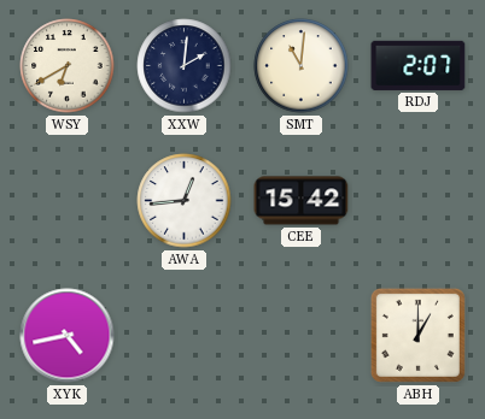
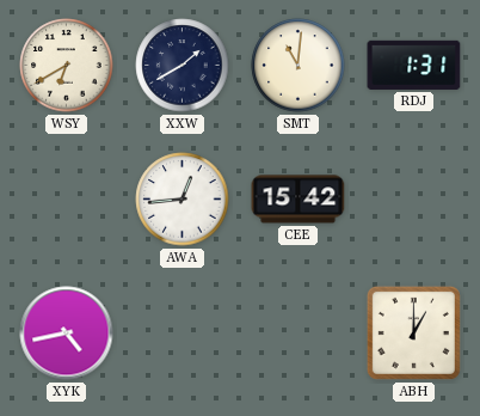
XXW: 2:01 -> 1:40
RDJ: 2:07 -> 1:31
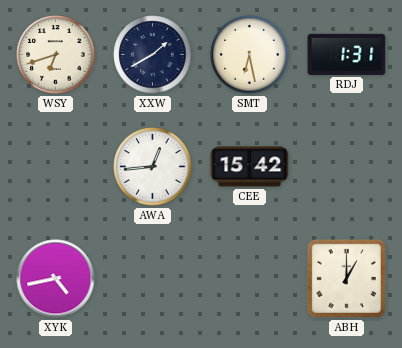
WSY: 6:40 -> 6:42
SMT: 11:01 -> 6:28
